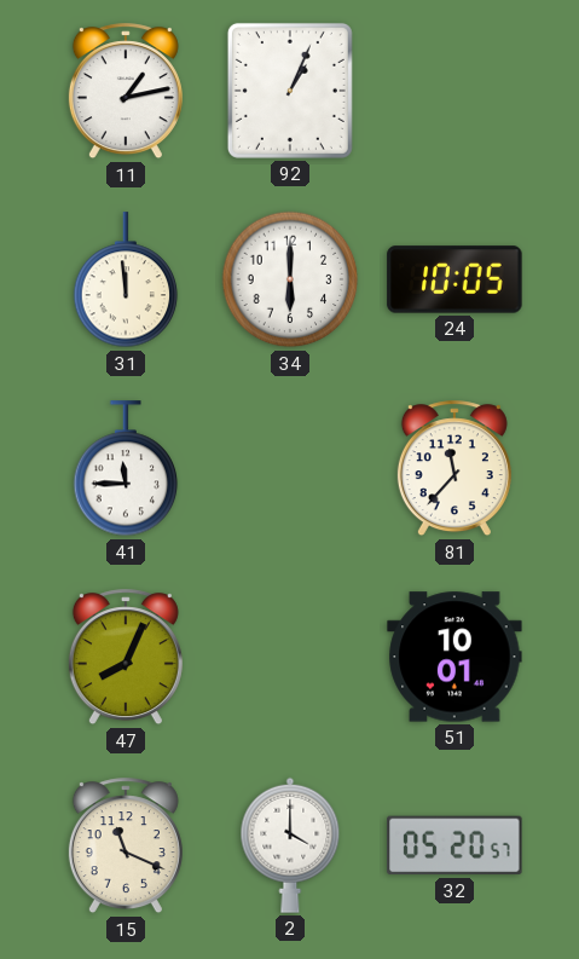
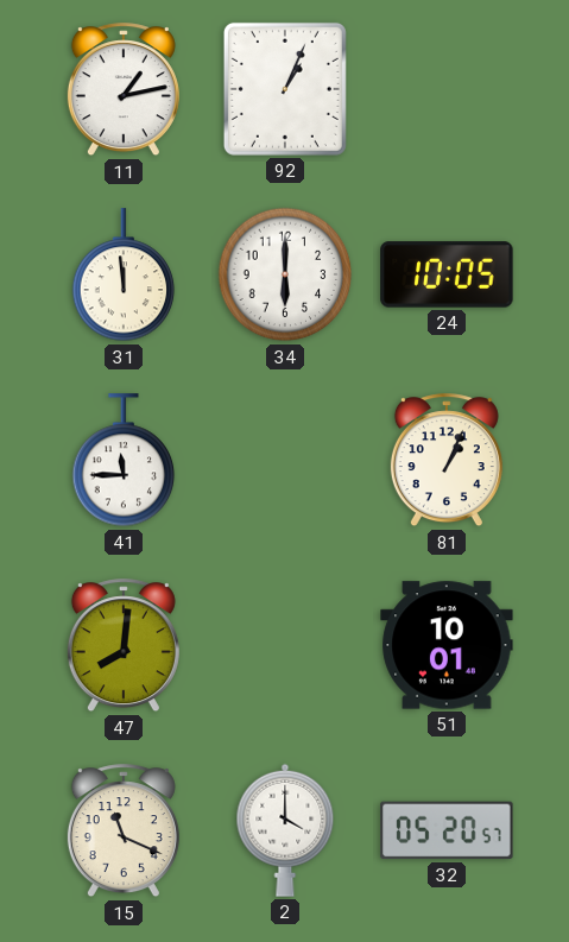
81: 11:37 -> 1:04
47: 8:04 -> 8:01
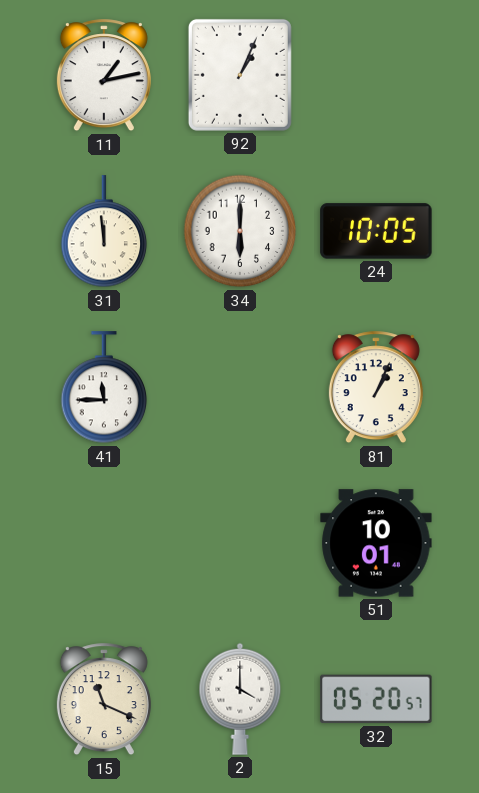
47: 8:01 -> none
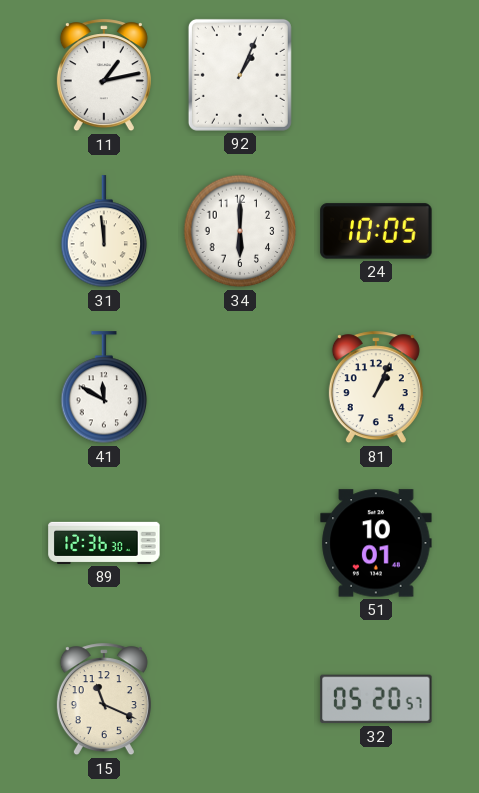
41: 11:45 -> 11:50
89: none -> 12:36
2: 4:00 -> none
